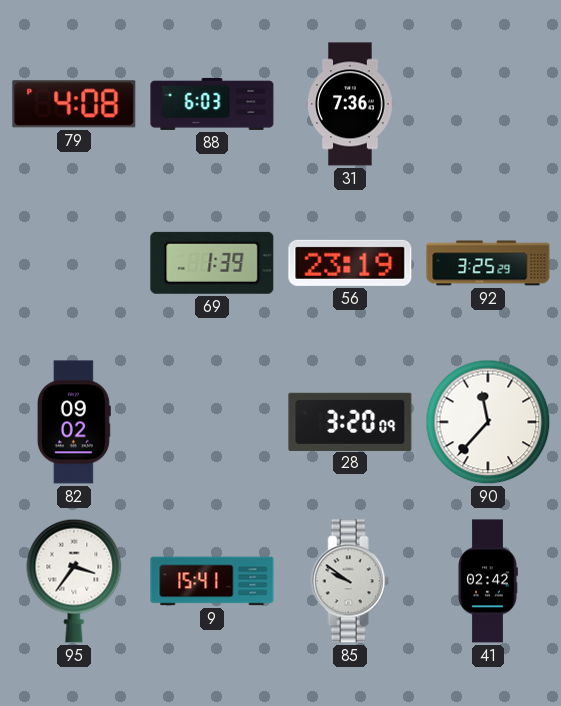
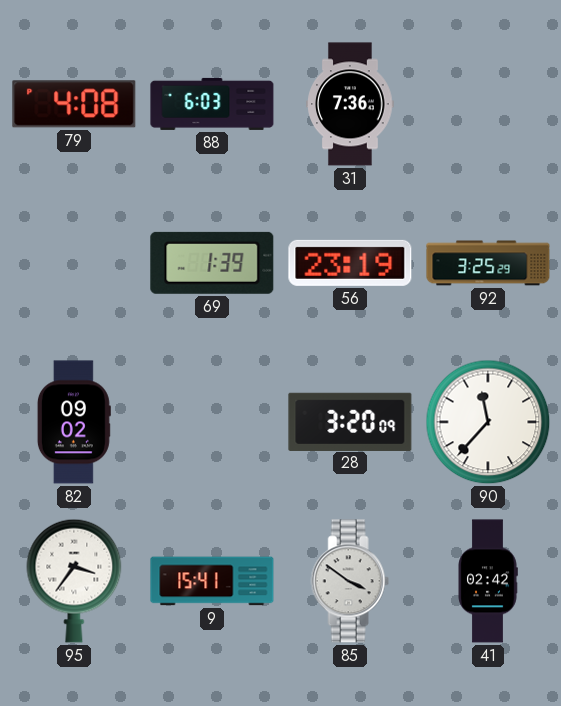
85: 9:51 -> 3:51
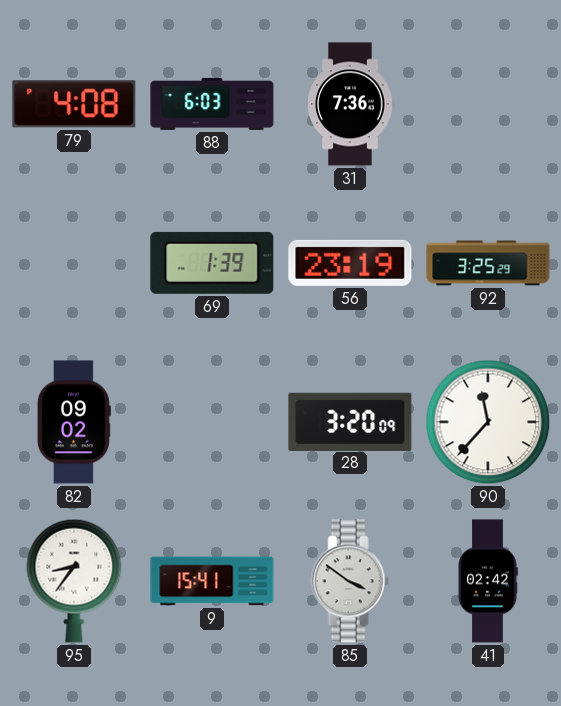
95: 3:36 -> 8:36
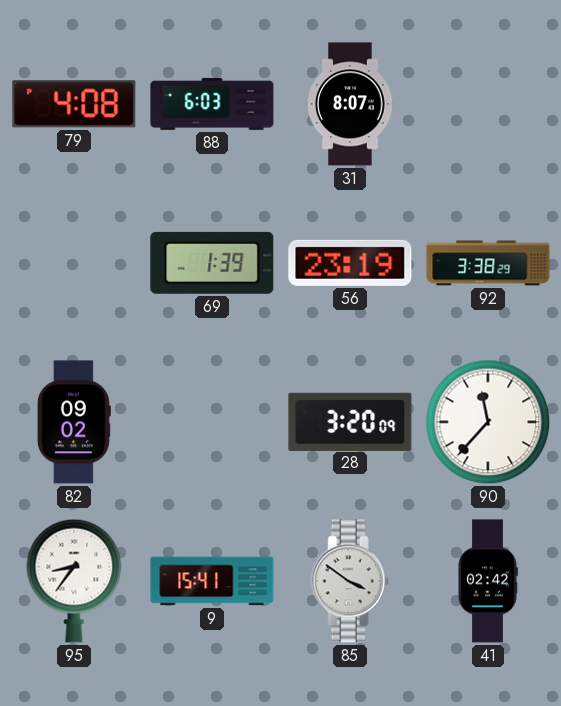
31: 7:36 -> 8:07
92: 3:25 -> 3:38
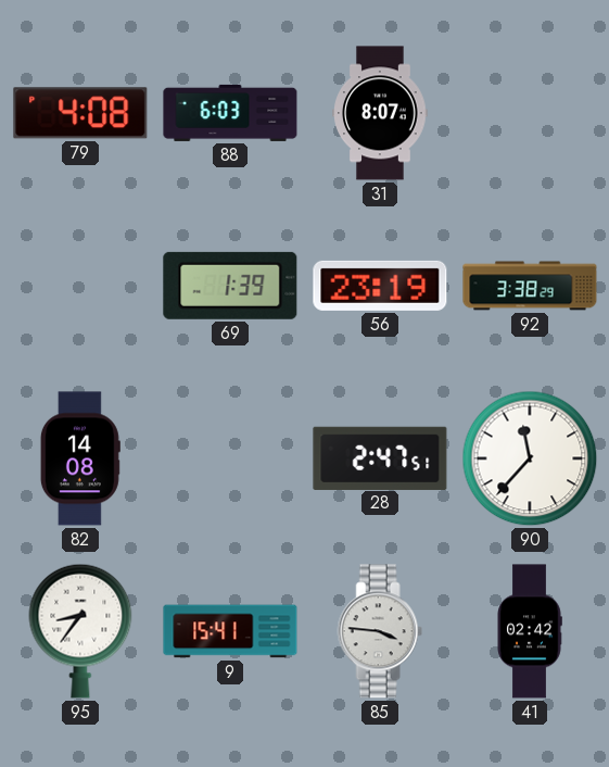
82: 09:02 -> 14:08
28: 3:20 -> 2:47
85: 3:51 -> 3:46
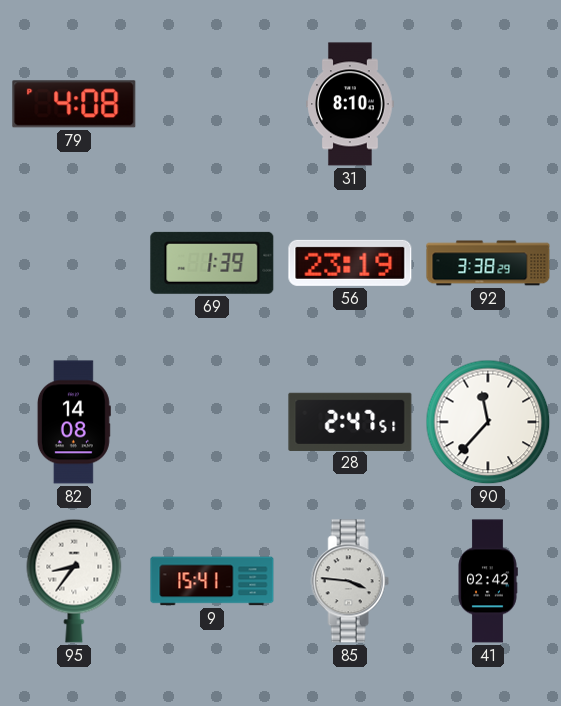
88: 6:03 -> none
31: 8:07 -> 8:10
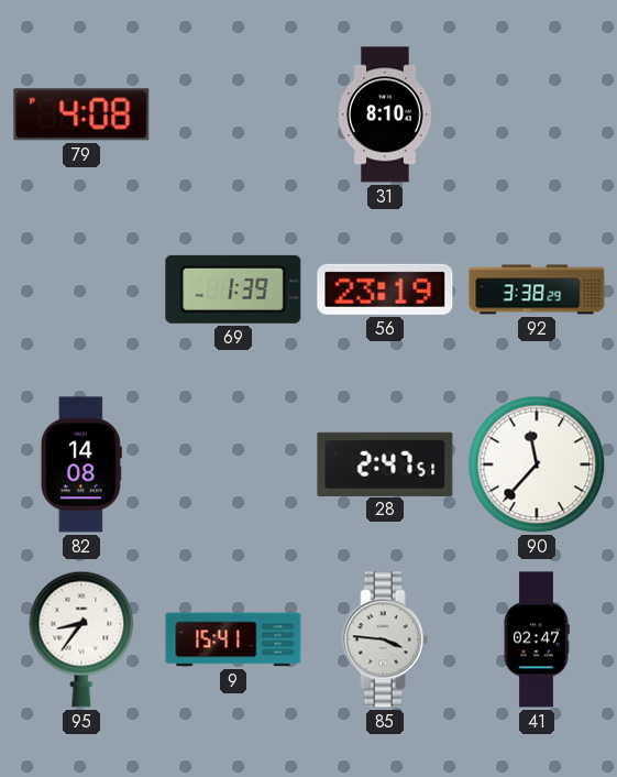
41: 02:42 -> 02:47
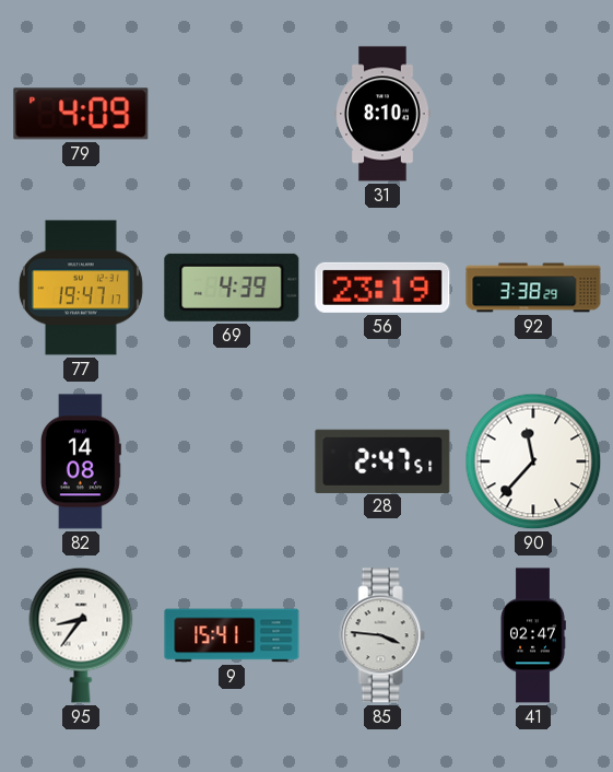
79: 4:08 -> 4:09
77: none -> 19:47
69: 1:39 -> 4:39
